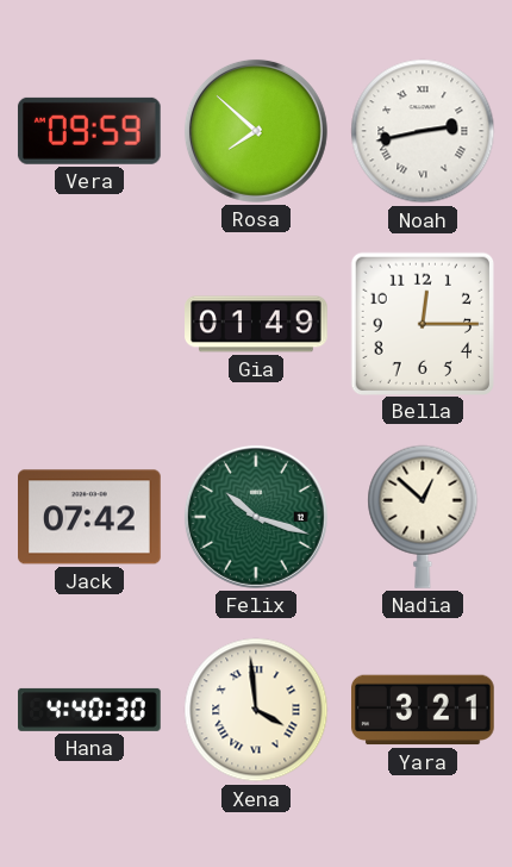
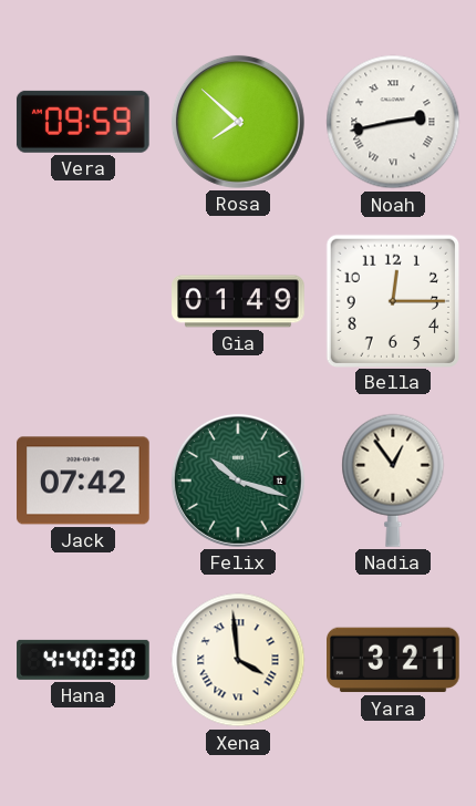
Nadia: 12:52 -> 12:54
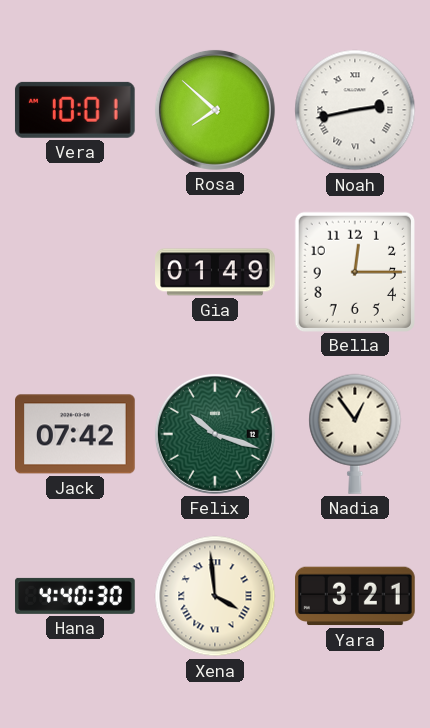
Vera: 09:59 -> 10:01
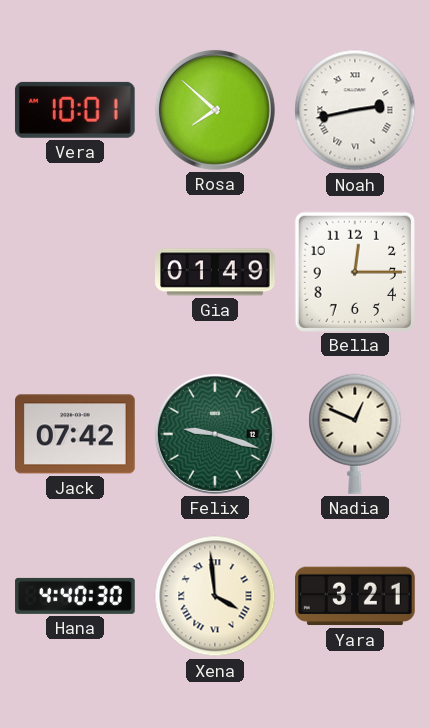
Felix: 10:18 -> 9:18
Nadia: 12:54 -> 12:49
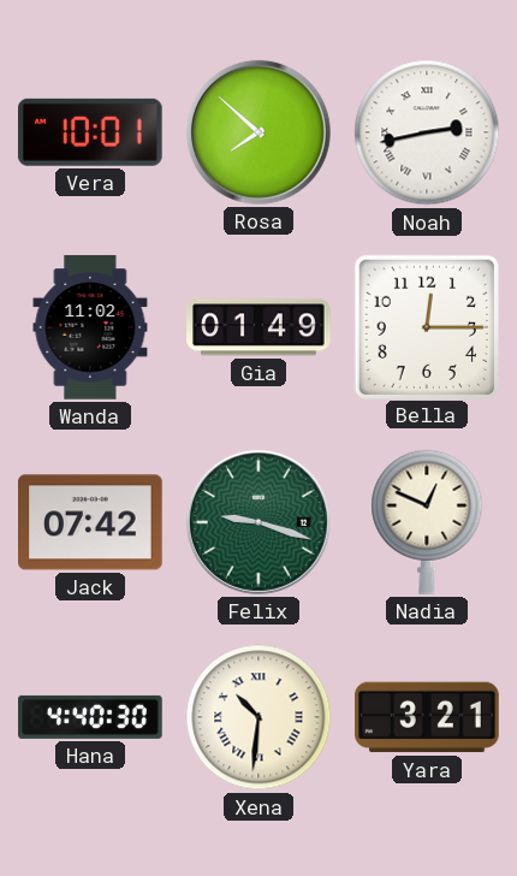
Wanda: none -> 11:02
Xena: 3:59 -> 10:31
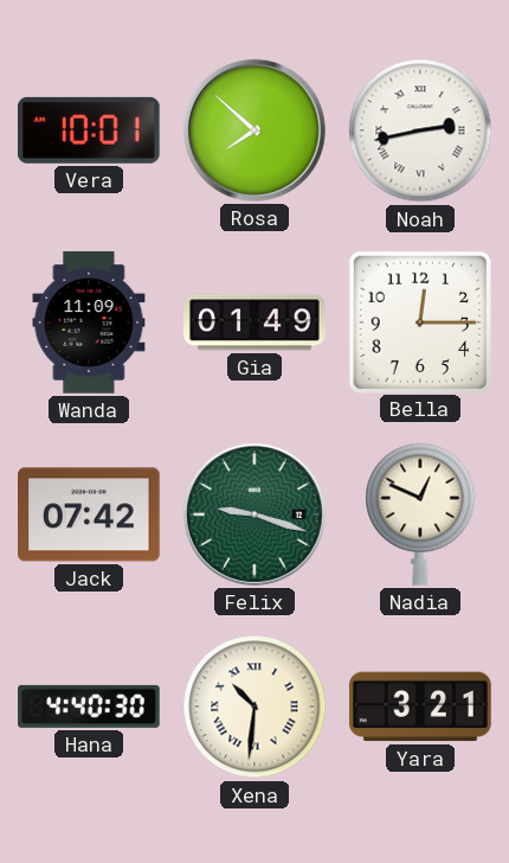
Wanda: 11:02 -> 11:09
